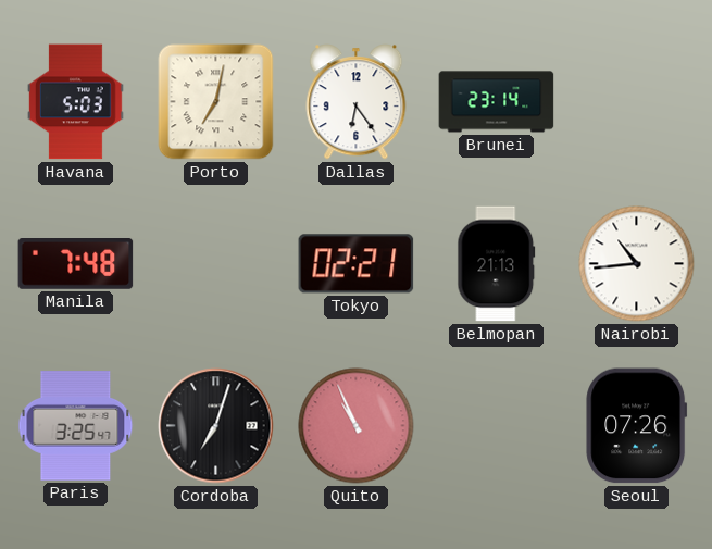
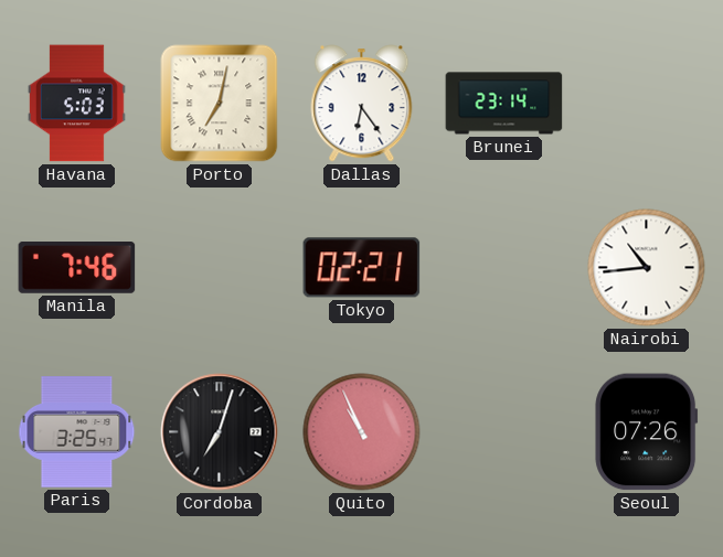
Manila: 7:48 -> 7:46
Belmopan: 21:13 -> none
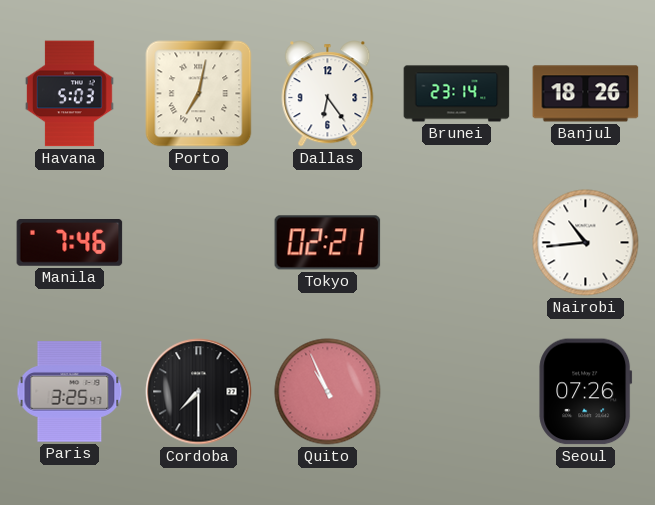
Banjul: none -> 18:26
Cordoba: 7:03 -> 7:30
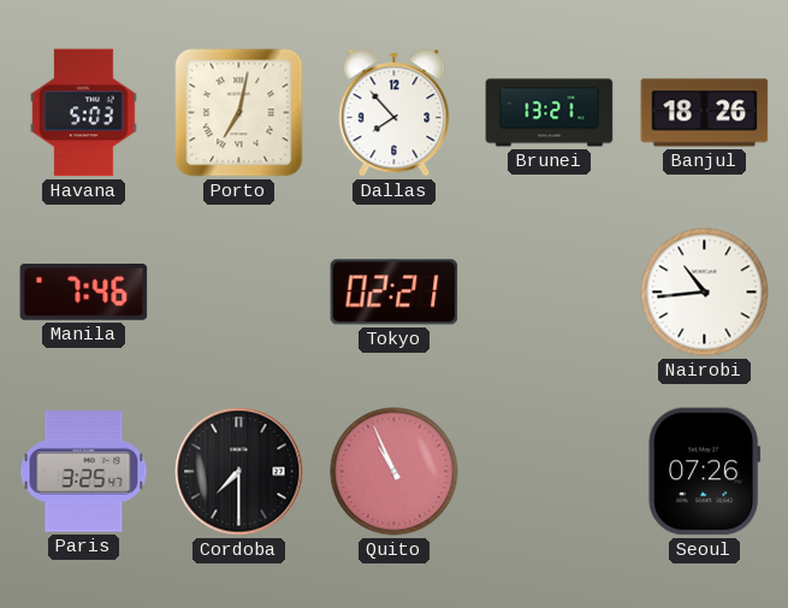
Dallas: 6:24 -> 7:53
Brunei: 23:14 -> 13:21
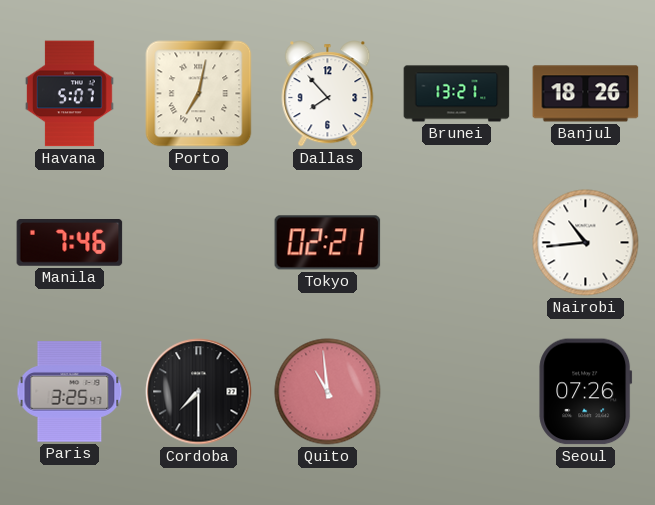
Havana: 5:03 -> 5:07
Quito: 10:56 -> 10:59
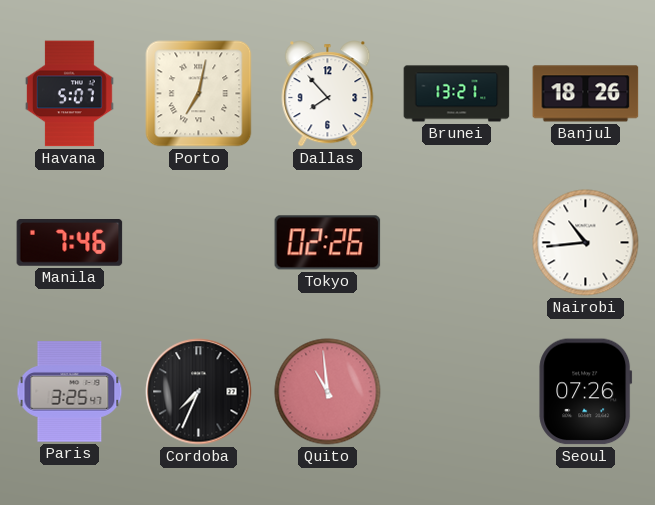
Tokyo: 02:21 -> 02:26
Cordoba: 7:30 -> 7:34
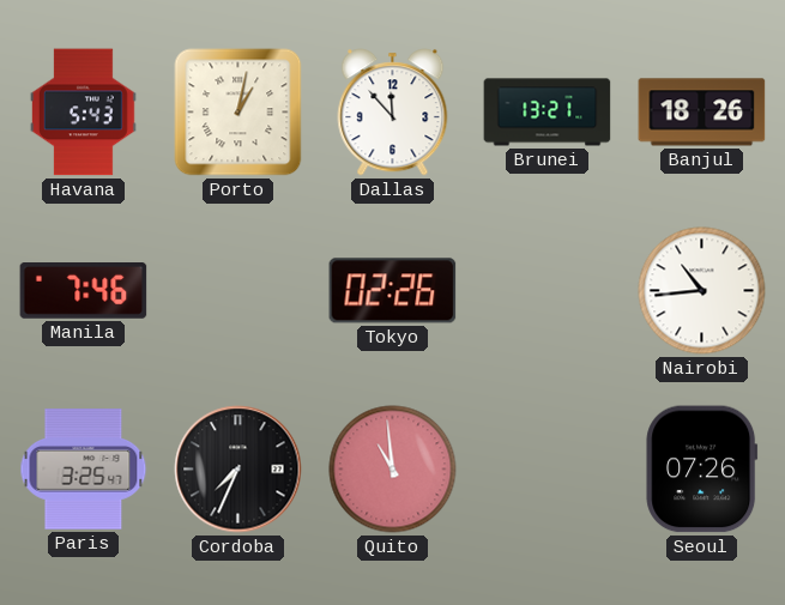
Havana: 5:07 -> 5:43
Porto: 7:02 -> 1:02
Dallas: 7:53 -> 11:53
